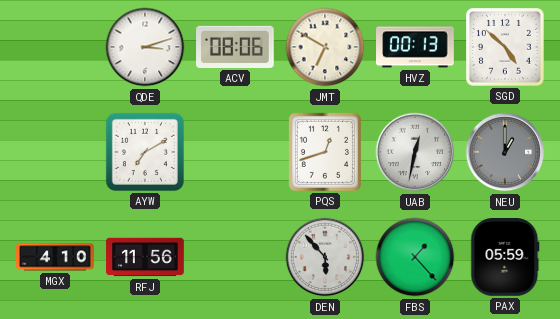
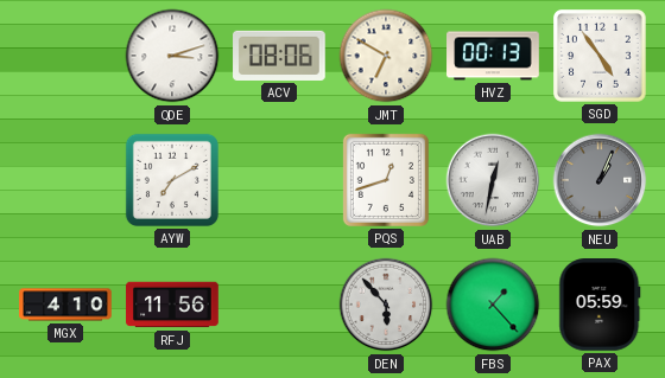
SGD: 4:52 -> 4:54
NEU: 1:00 -> 1:04
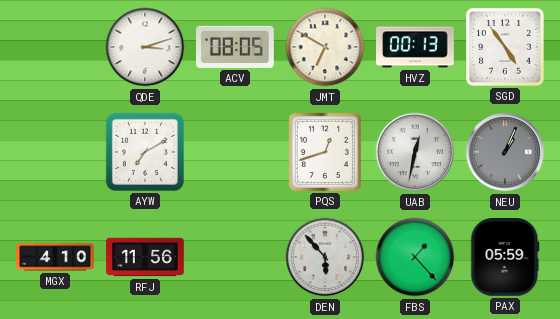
ACV: 08:06 -> 08:05
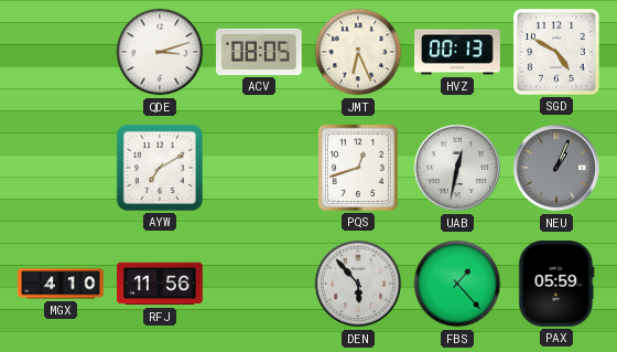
JMT: 6:50 -> 6:26
SGD: 4:54 -> 4:50
